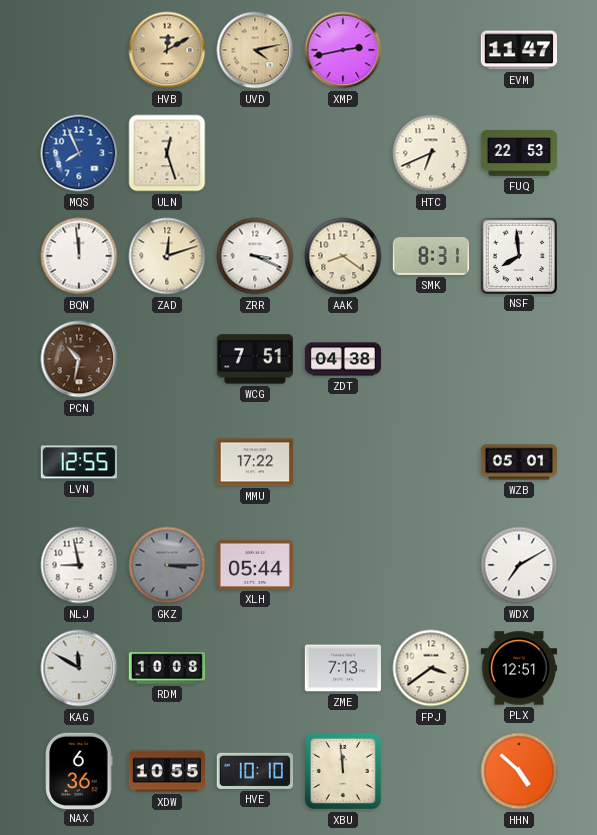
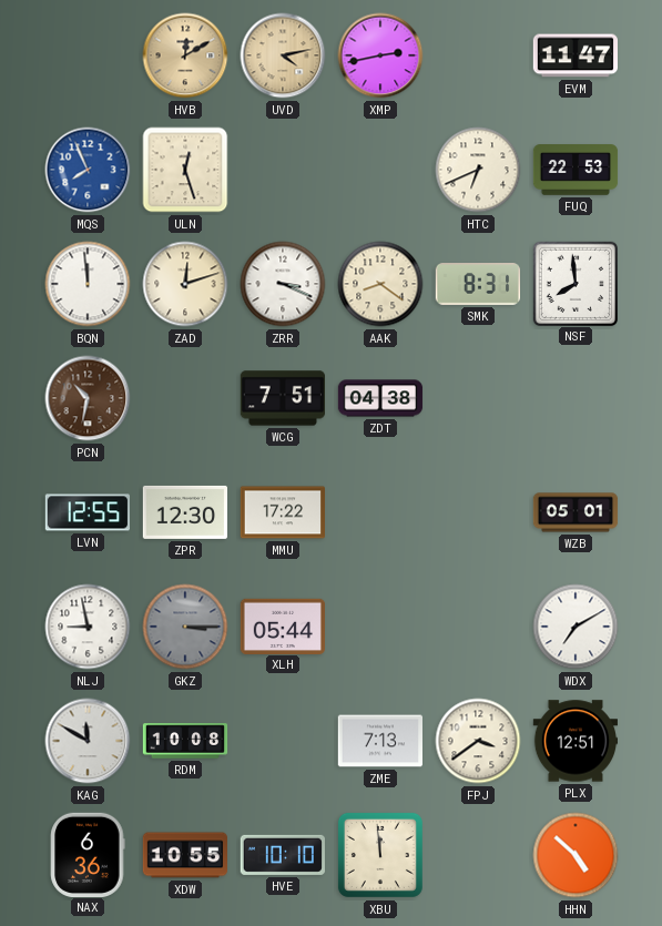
ZPR: none -> 12:30
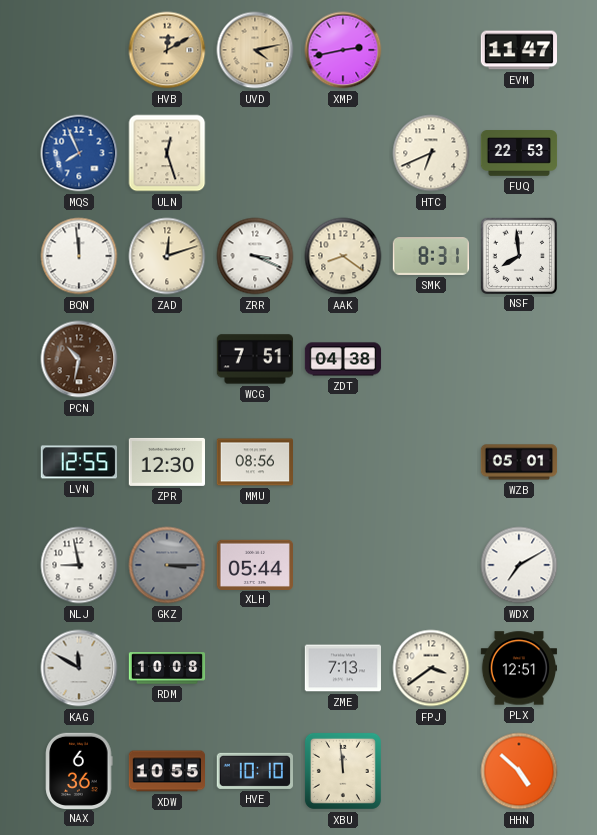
MMU: 17:22 -> 08:56
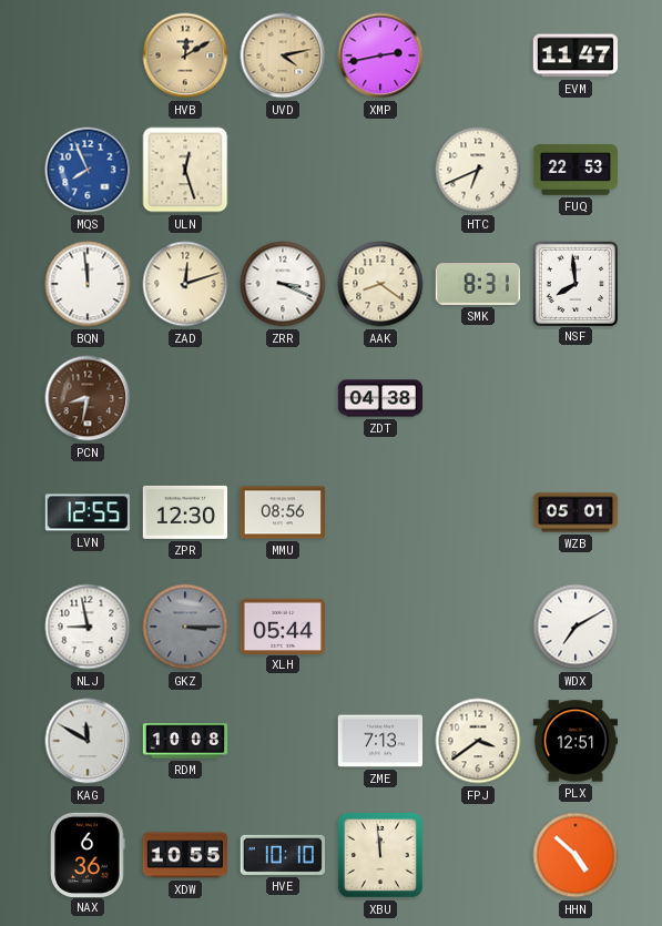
PCN: 10:32 -> 8:32
WCG: 7:51 -> none
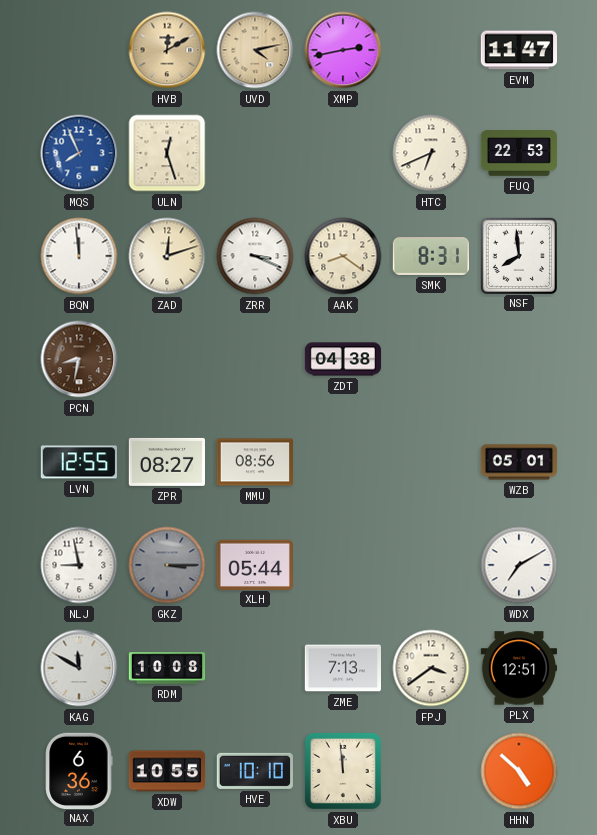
ZPR: 12:30 -> 08:27
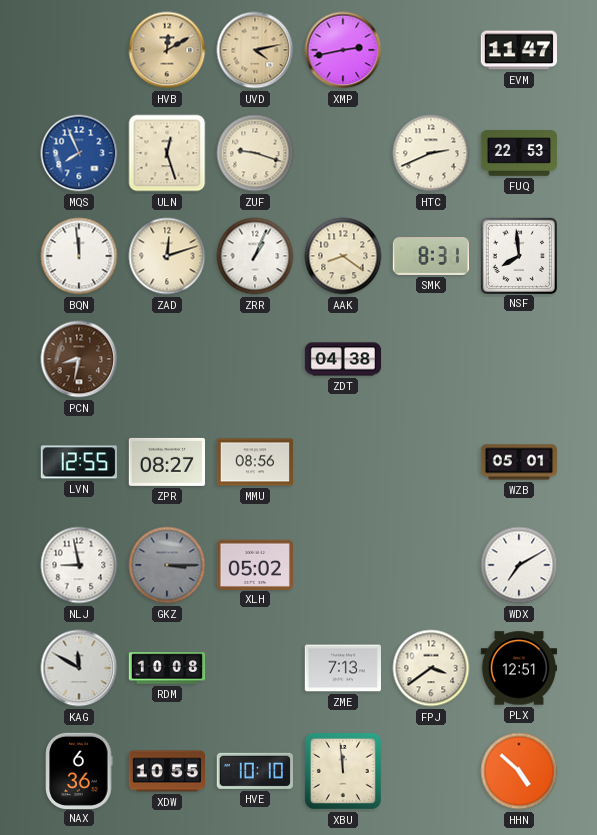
ZUF: none -> 9:18
HTC: 6:41 -> 2:41
ZRR: 3:19 -> 1:04
XLH: 05:44 -> 05:02
